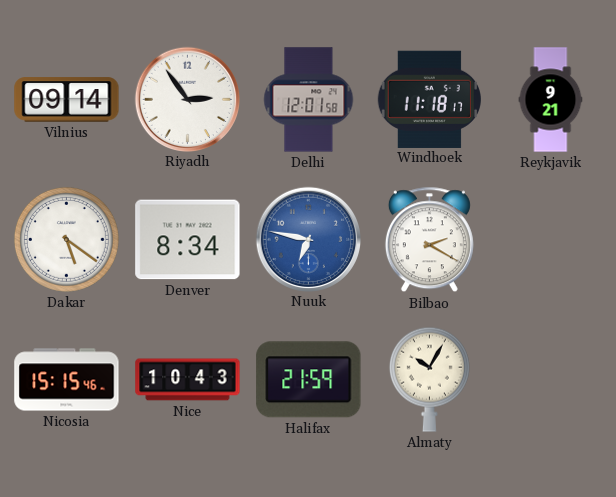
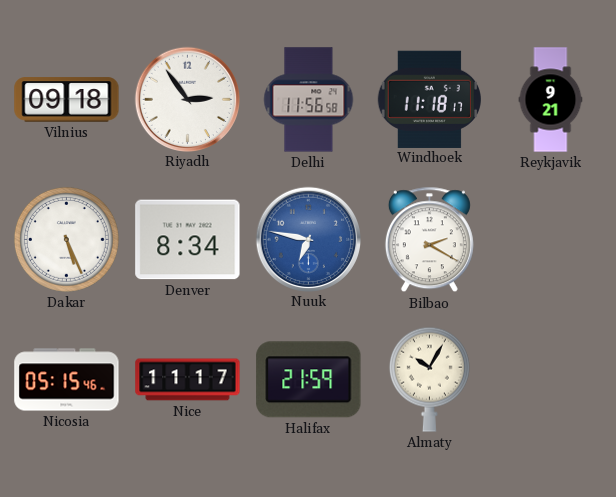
Vilnius: 09:14 -> 09:18
Delhi: 12:01 -> 11:56
Dakar: 5:21 -> 5:26
Nicosia: 15:15 -> 05:15
Nice: 10:43 -> 11:17
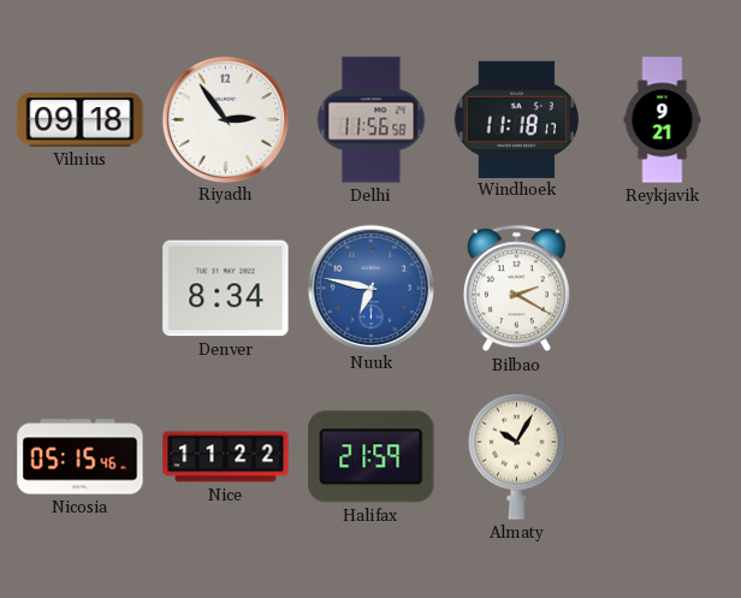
Dakar: 5:26 -> none
Nice: 11:17 -> 11:22
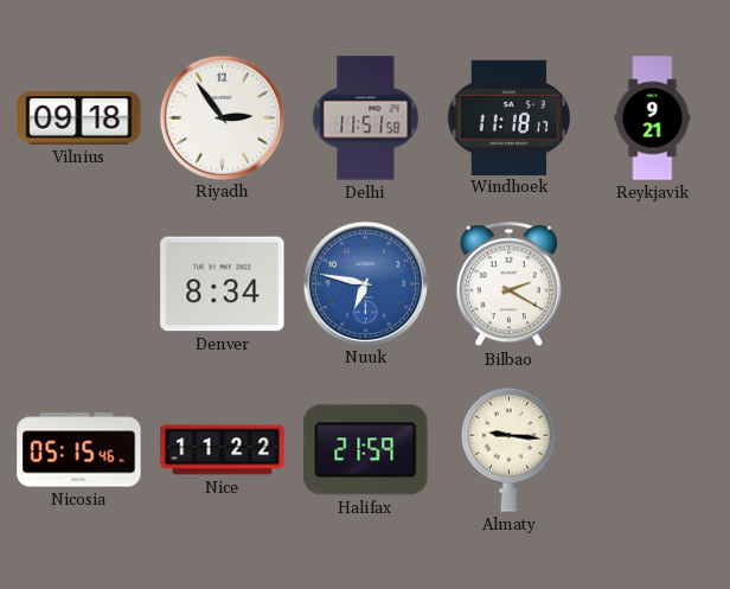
Delhi: 11:56 -> 11:51
Almaty: 10:05 -> 9:16
